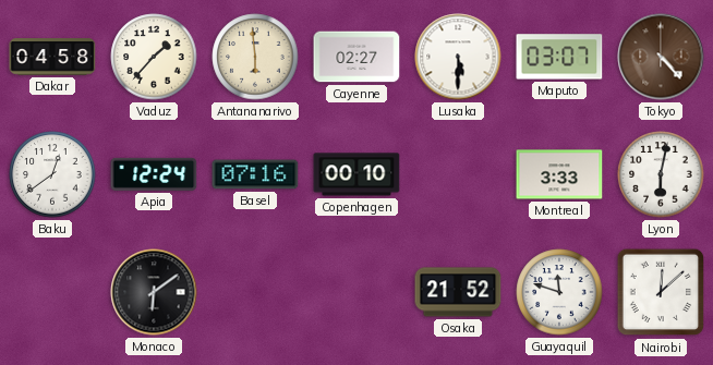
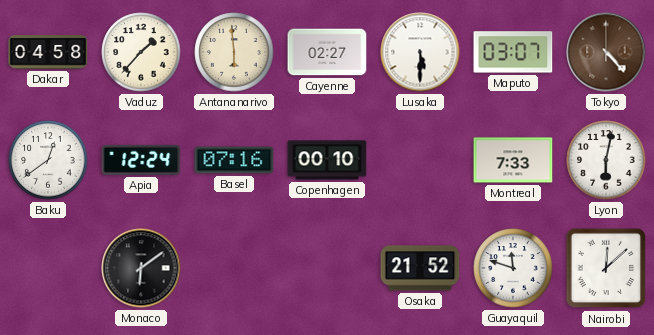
Montreal: 3:33 -> 7:33
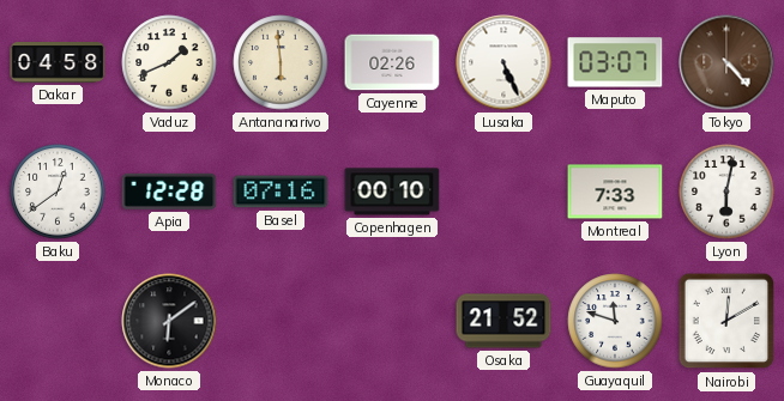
Vaduz: 1:37 -> 1:41
Cayenne: 02:27 -> 02:26
Lusaka: 5:30 -> 5:26
Apia: 12:24 -> 12:28
Nairobi: 12:08 -> 12:10
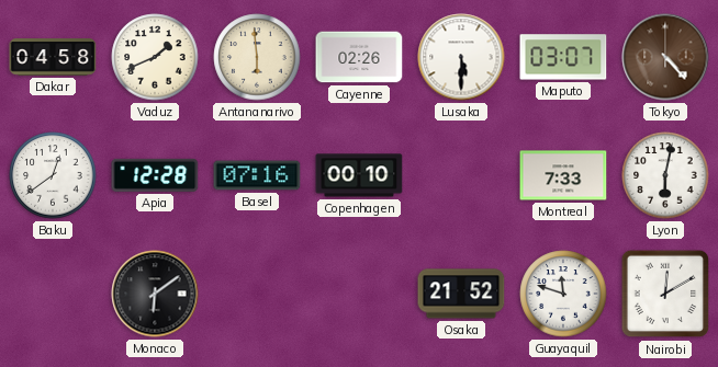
Lusaka: 5:26 -> 5:30
